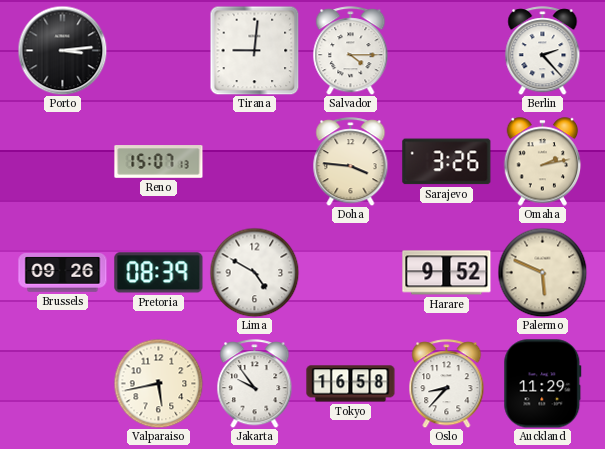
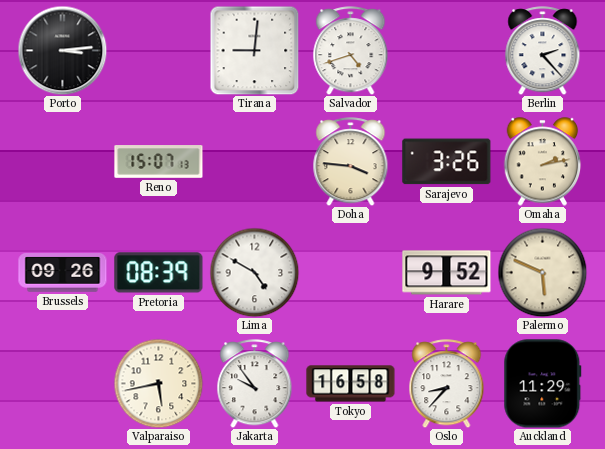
Salvador: 4:15 -> 4:42
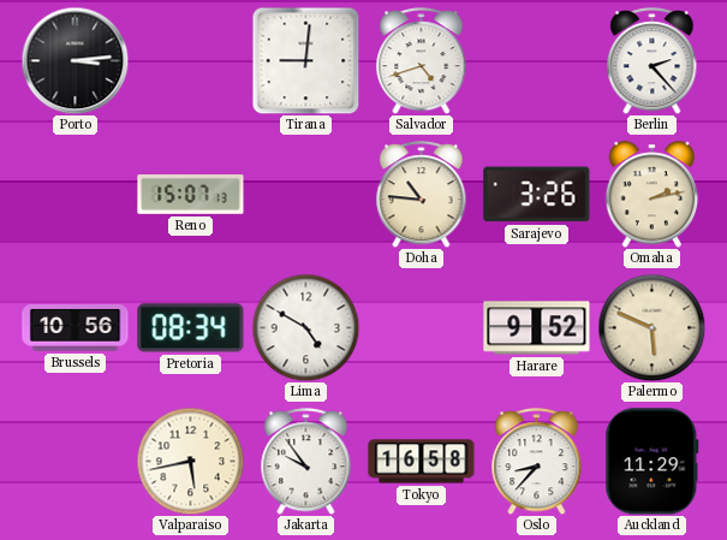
Doha: 3:46 -> 10:46
Brussels: 09:26 -> 10:56
Pretoria: 08:39 -> 08:34
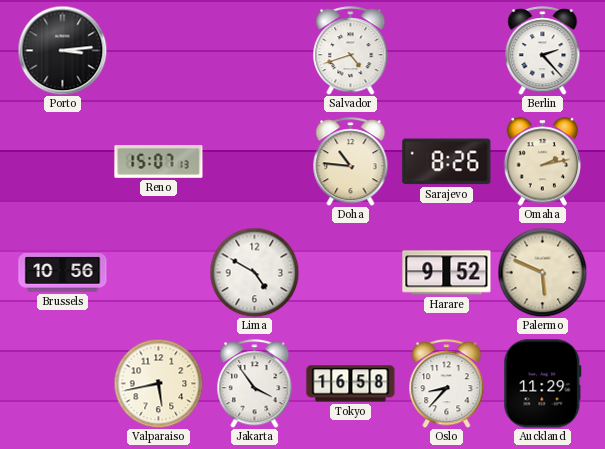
Tirana: 9:01 -> none
Sarajevo: 3:26 -> 8:26
Pretoria: 08:34 -> none
Jakarta: 9:54 -> 3:54
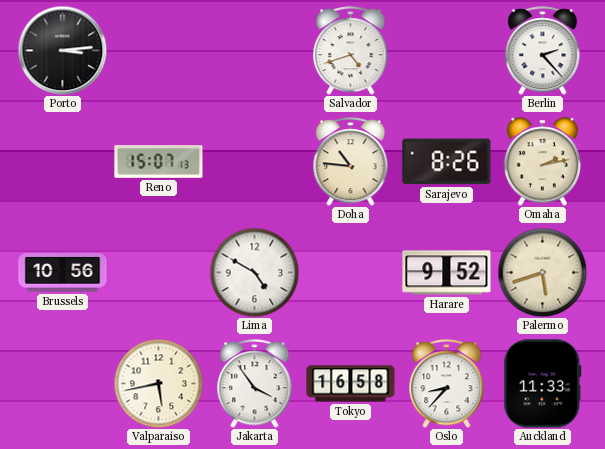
Palermo: 5:49 -> 5:42
Auckland: 11:29 -> 11:33
